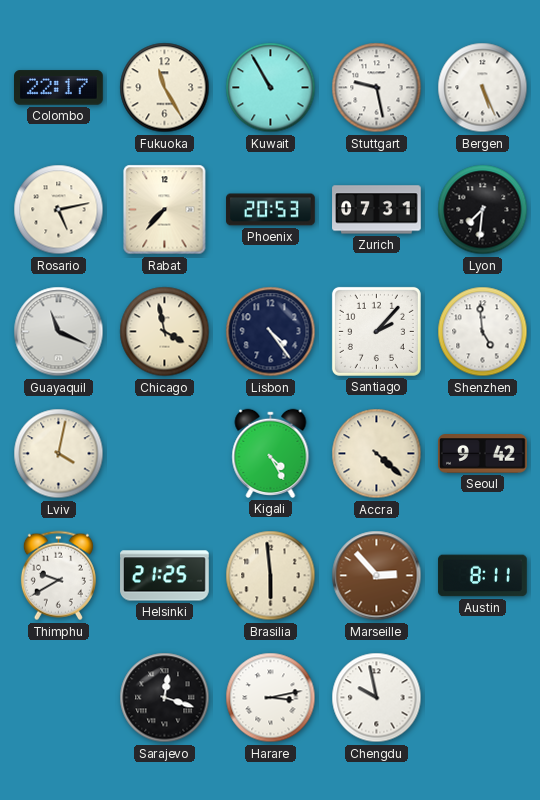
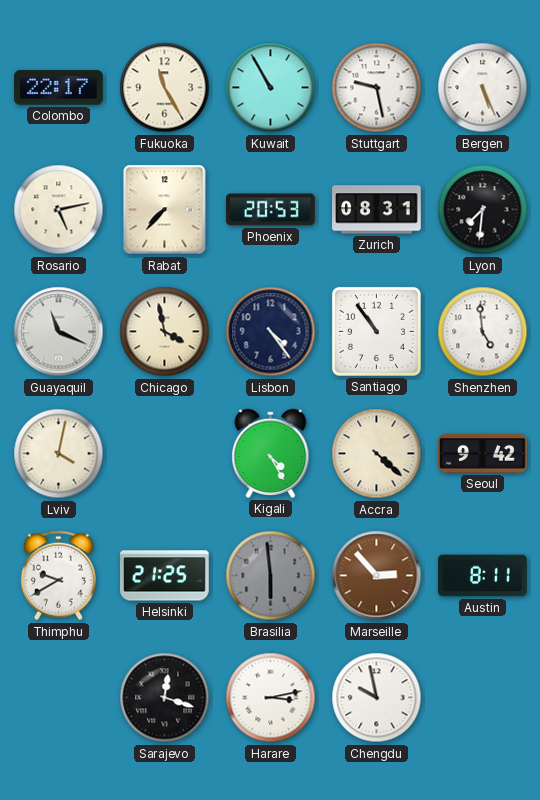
Zurich: 07:31 -> 08:31
Santiago: 2:07 -> 10:54
Brasilia dial: cream -> grey
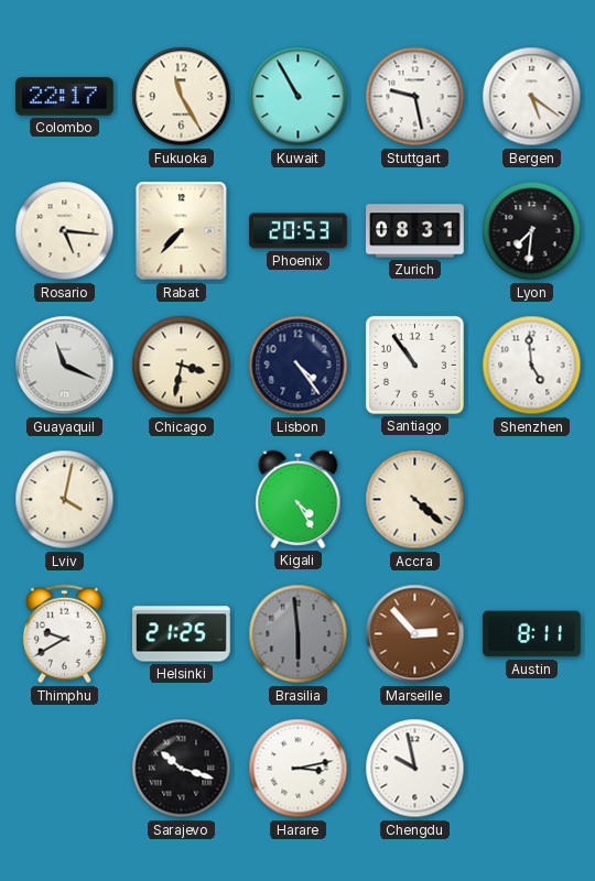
Bergen: 5:26 -> 5:21
Rosario: 5:13 -> 5:16
Chicago: 3:58 -> 3:32
Seoul: 9:42 -> none
Sarajevo: 12:18 -> 10:18
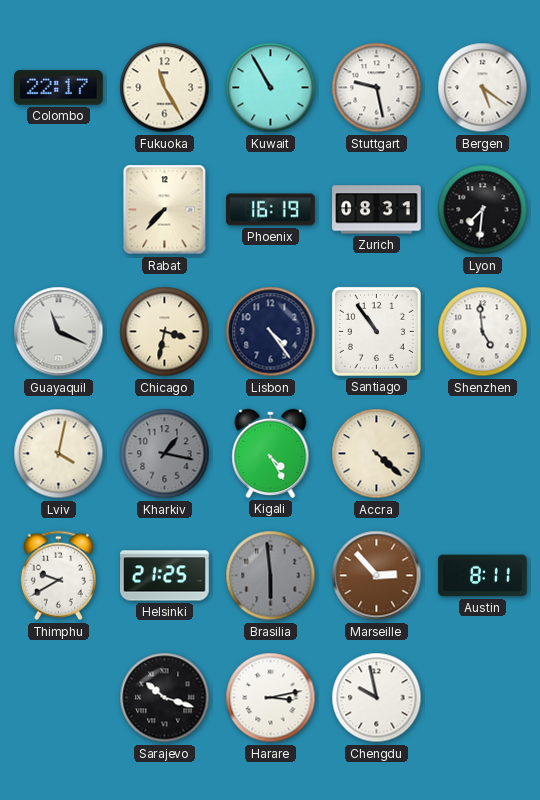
Rosario: 5:16 -> none
Phoenix: 20:53 -> 16:19
Kharkiv: none -> 1:17
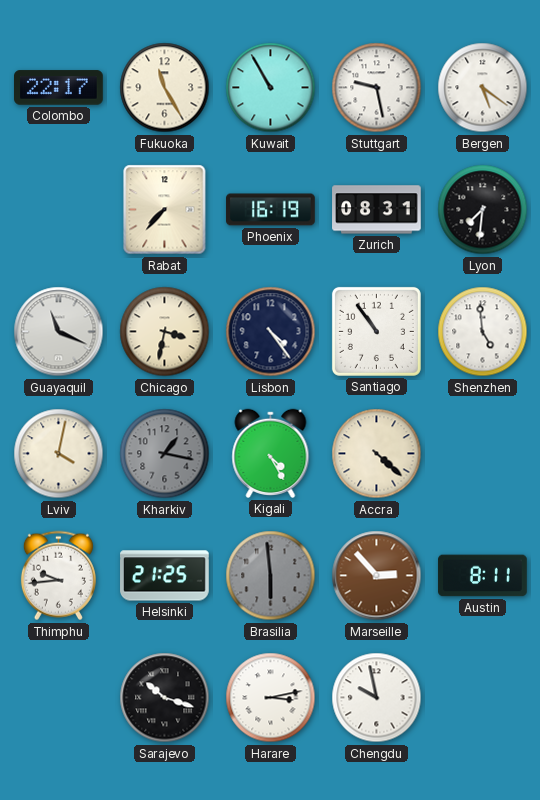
Thimphu: 9:40 -> 9:44
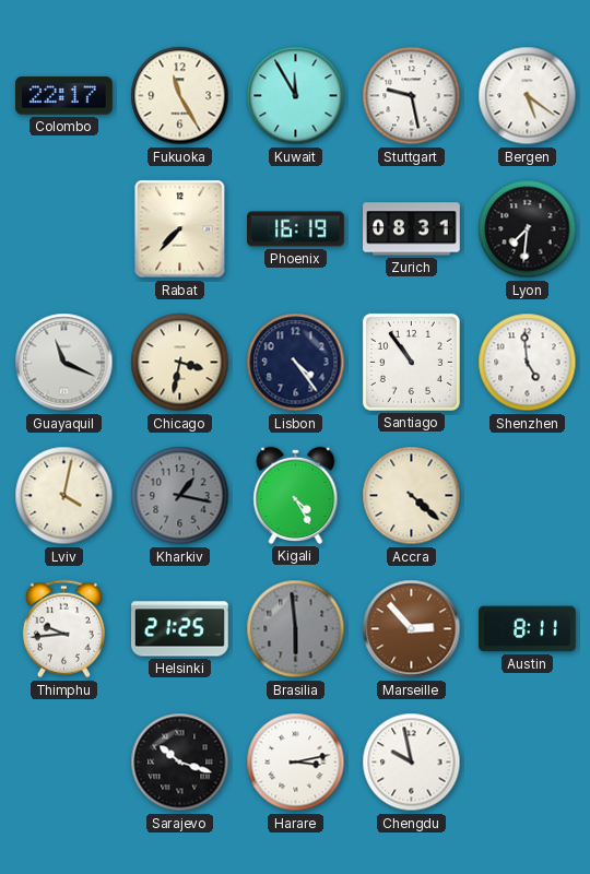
Kuwait: 10:55 -> 11:55
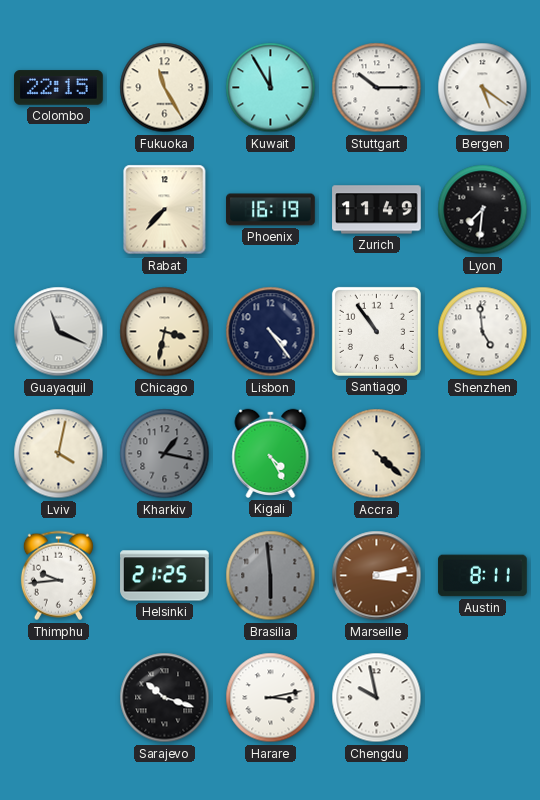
Colombo: 22:17 -> 22:15
Stuttgart: 9:28 -> 10:15
Zurich: 08:31 -> 11:49
Marseille: 2:53 -> 3:13
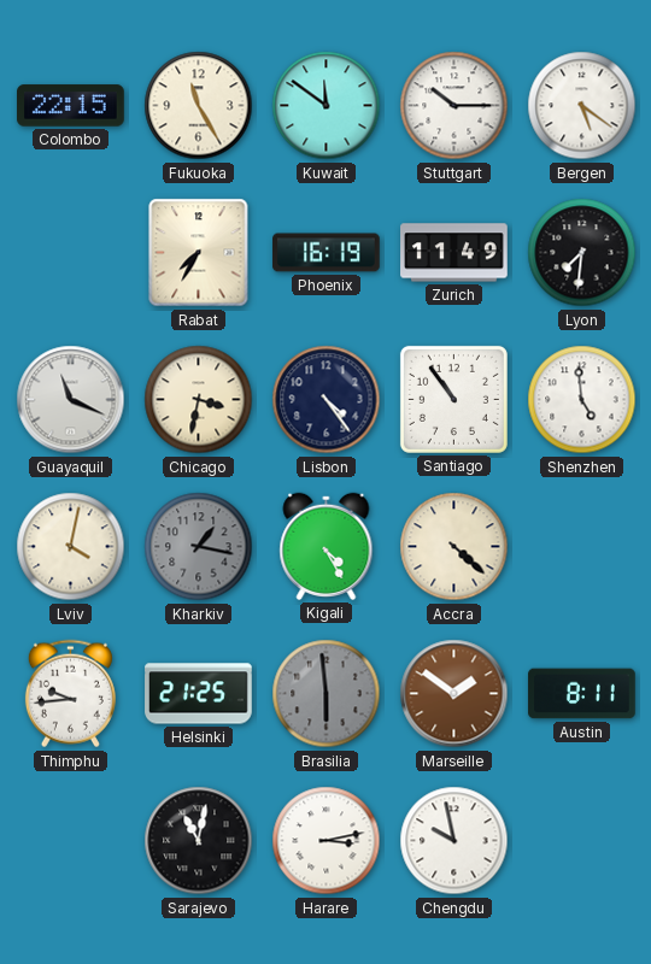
Kuwait: 11:55 -> 11:51
Rabat: 7:37 -> 7:35
Marseille: 3:13 -> 1:51
Sarajevo: 10:18 -> 11:02
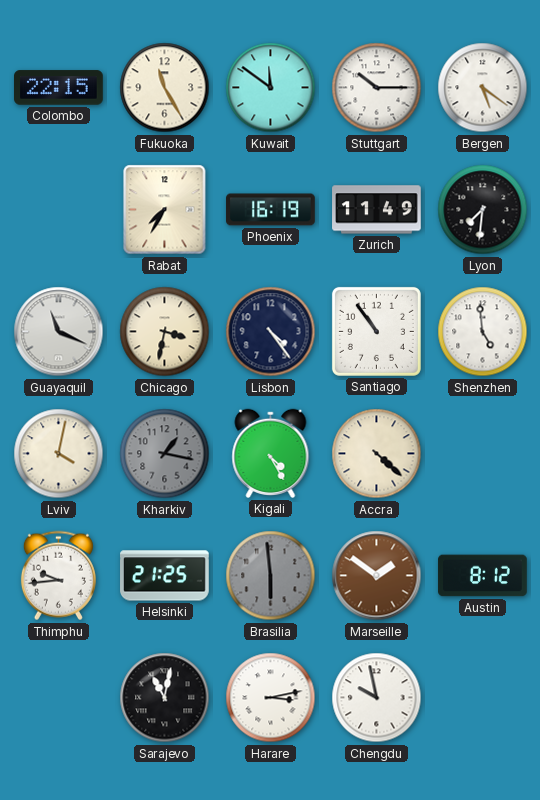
Austin: 8:11 -> 8:12
